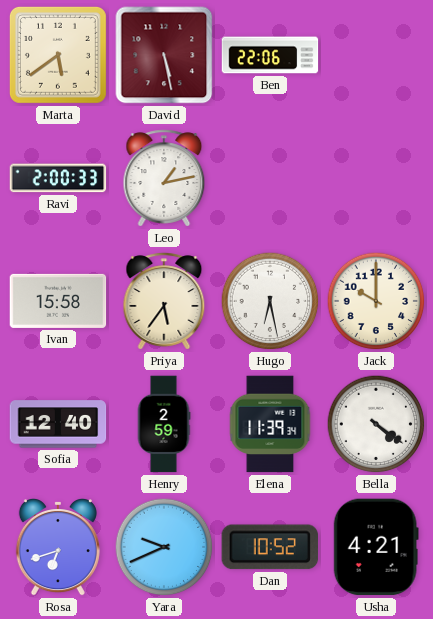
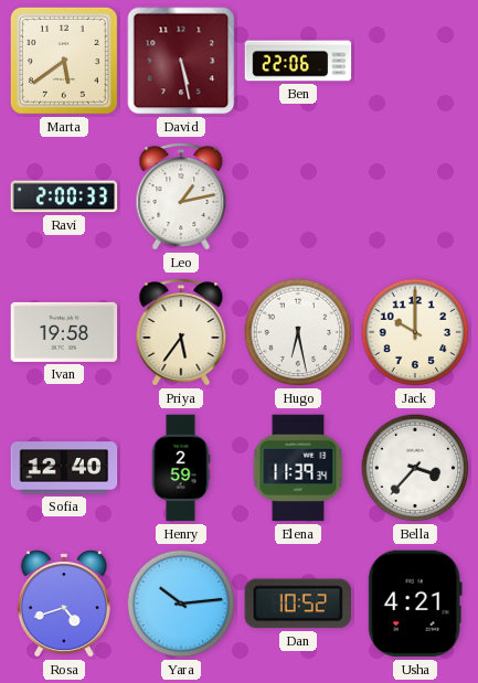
Ivan: 15:58 -> 19:58
Bella: 4:21 -> 3:37
Rosa: 6:42 -> 4:42
Yara: 9:41 -> 10:14
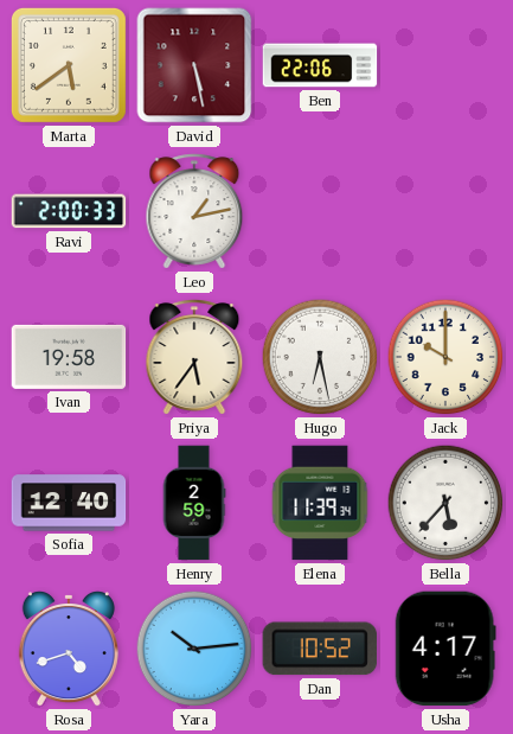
Bella: 3:37 -> 5:37
Usha: 4:21 -> 4:17
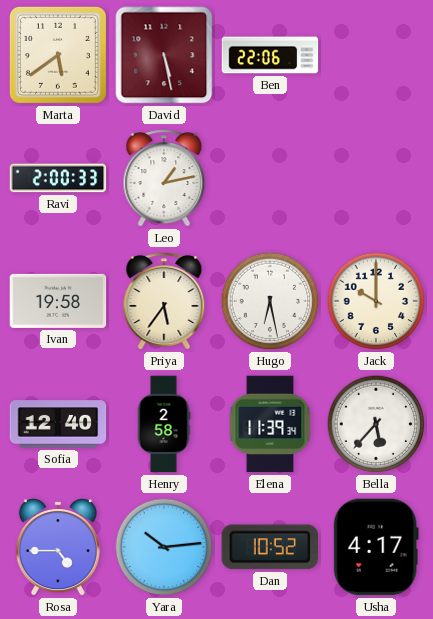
Henry: 2:59 -> 2:58
Rosa: 4:42 -> 4:45
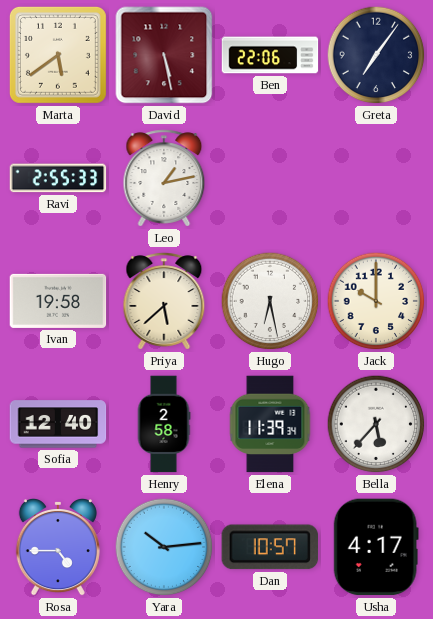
Greta: none -> 7:06
Ravi: 2:00 -> 2:55
Priya: 5:36 -> 5:38
Dan: 10:52 -> 10:57
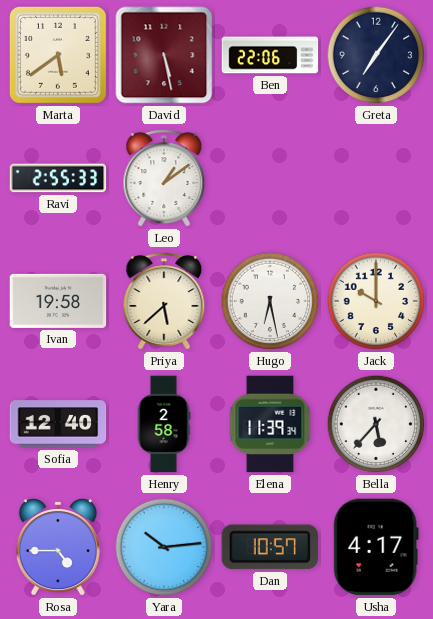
Leo: 1:13 -> 1:09
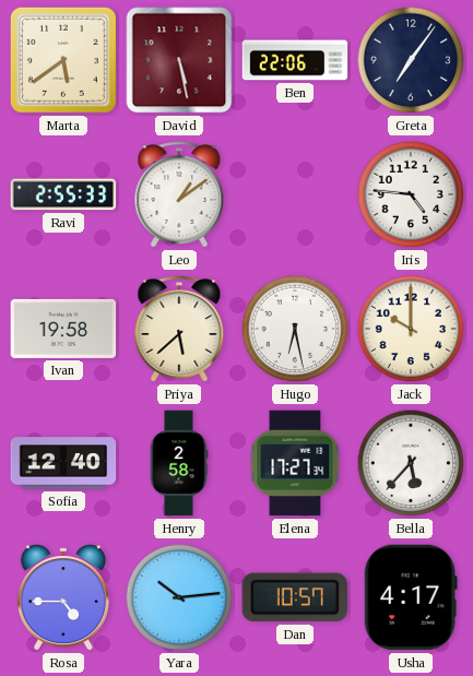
Iris: none -> 4:46
Elena: 11:39 -> 17:27
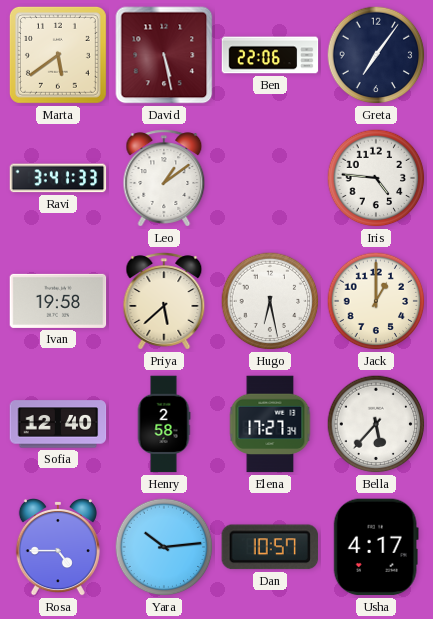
Ravi: 2:55 -> 3:41
Jack: 10:00 -> 1:00
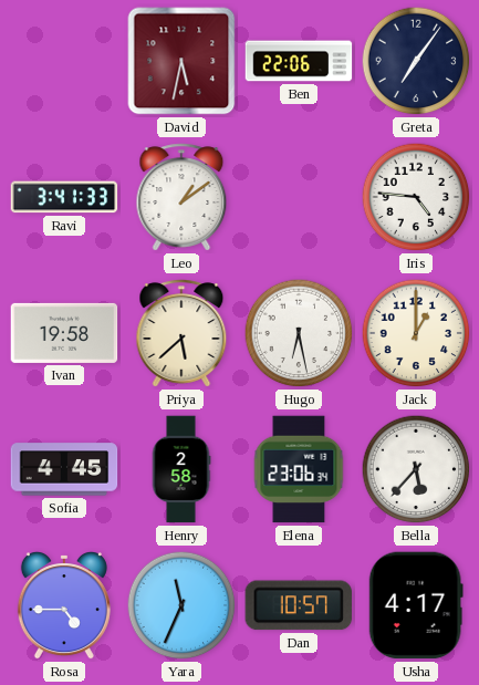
Marta: 5:39 -> none
David: 5:28 -> 5:32
Sofia: 12:40 -> 4:45
Elena: 17:27 -> 23:06
Yara: 10:14 -> 11:34
